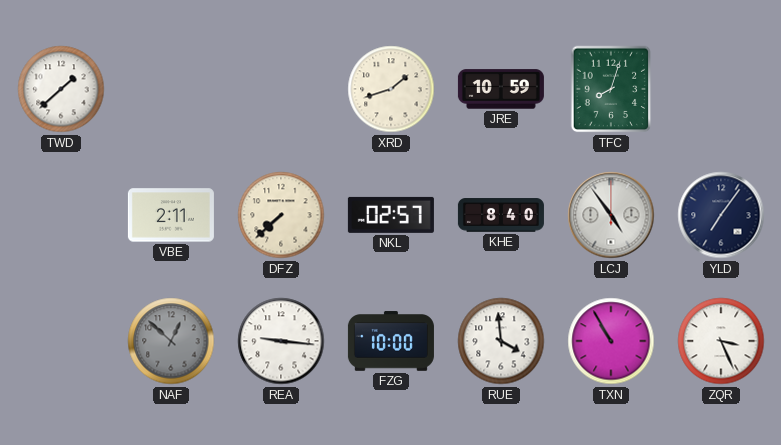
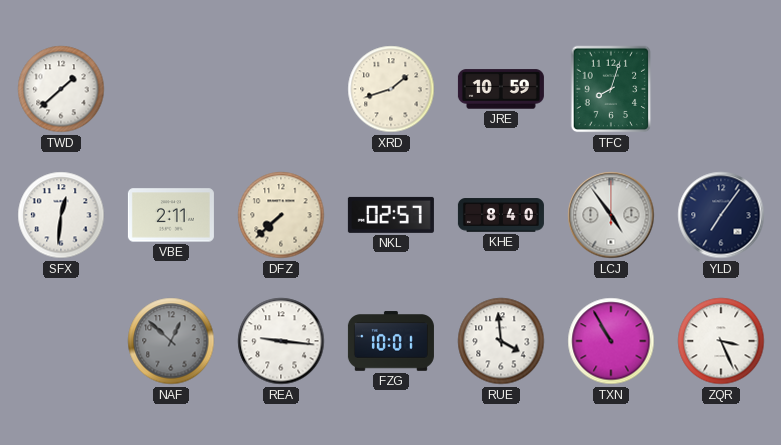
SFX: none -> 12:31
FZG: 10:00 -> 10:01
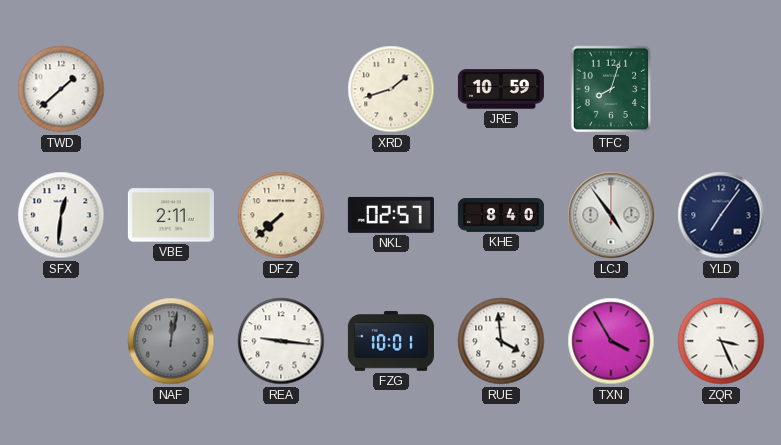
NAF: 12:52 -> 12:02
TXN: 10:55 -> 3:55
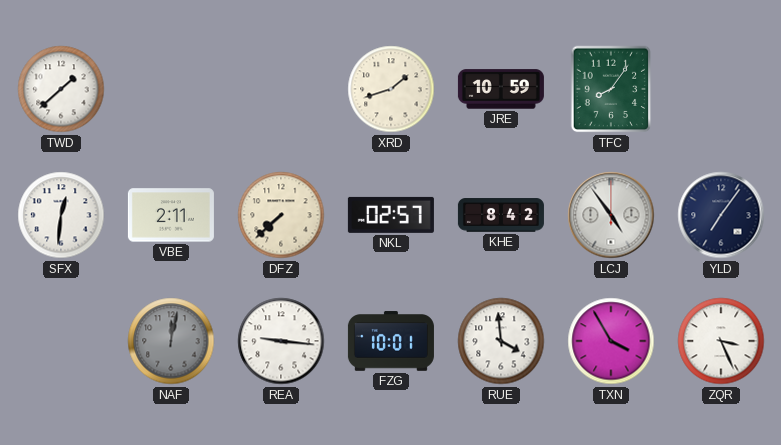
TFC: 8:03 -> 8:06
KHE: 8:40 -> 8:42
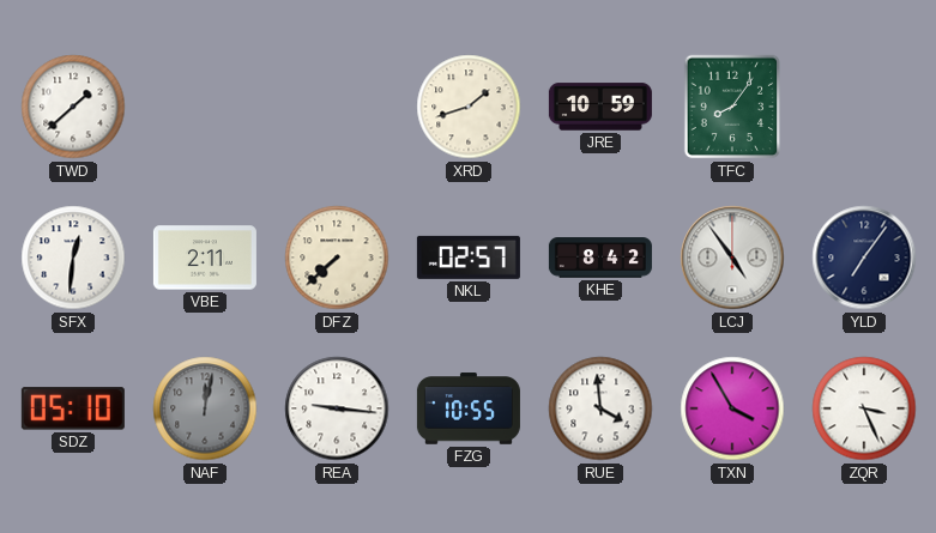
SDZ: none -> 05:10
FZG: 10:01 -> 10:55
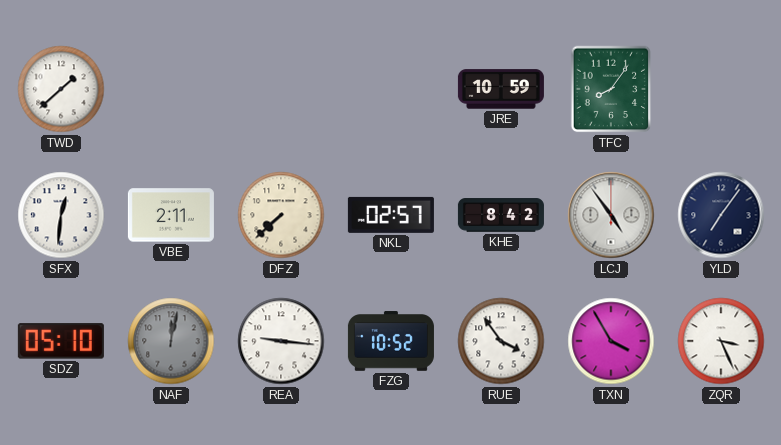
XRD: 1:42 -> none
FZG: 10:55 -> 10:52
RUE: 3:59 -> 3:54
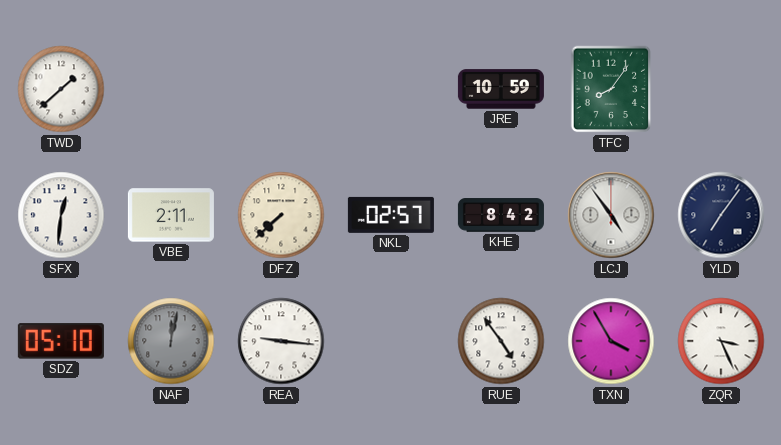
FZG: 10:52 -> none
RUE: 3:54 -> 4:54
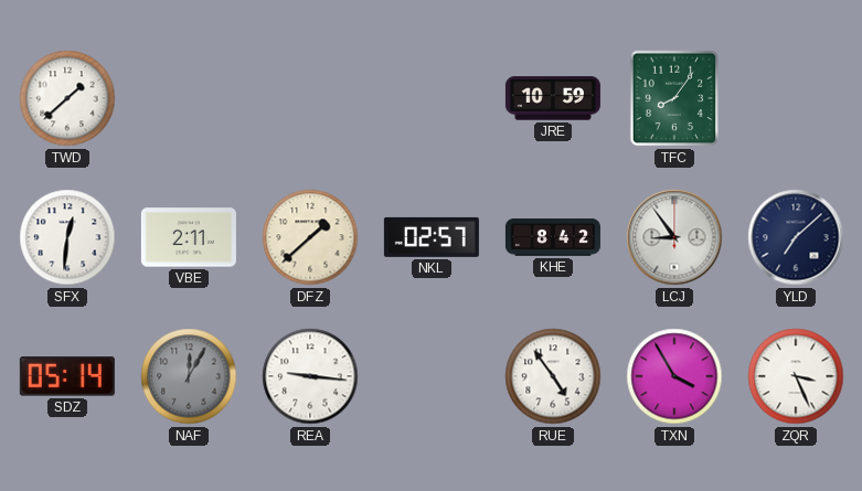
DFZ: 7:38 -> 1:38
LCJ: 4:54 -> 8:54
YLD: 7:06 -> 7:08
SDZ: 05:10 -> 05:14
NAF: 12:02 -> 12:05
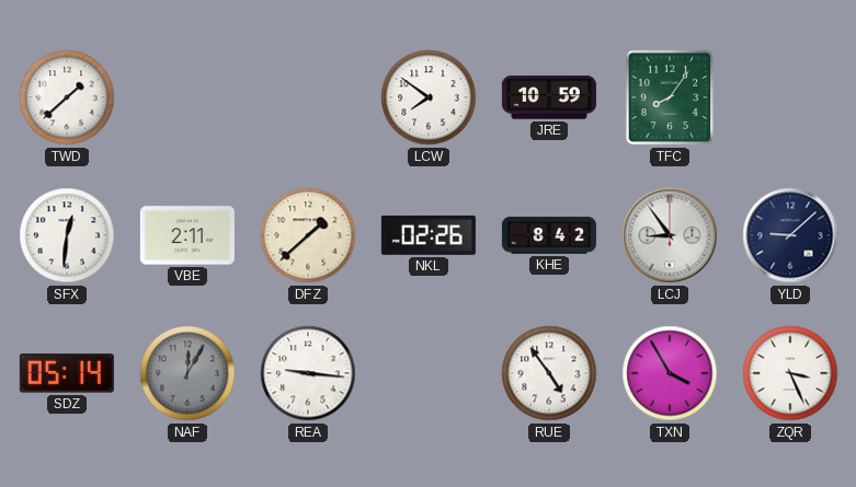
LCW: none -> 7:51
NKL: 02:57 -> 02:26
YLD: 7:08 -> 9:08
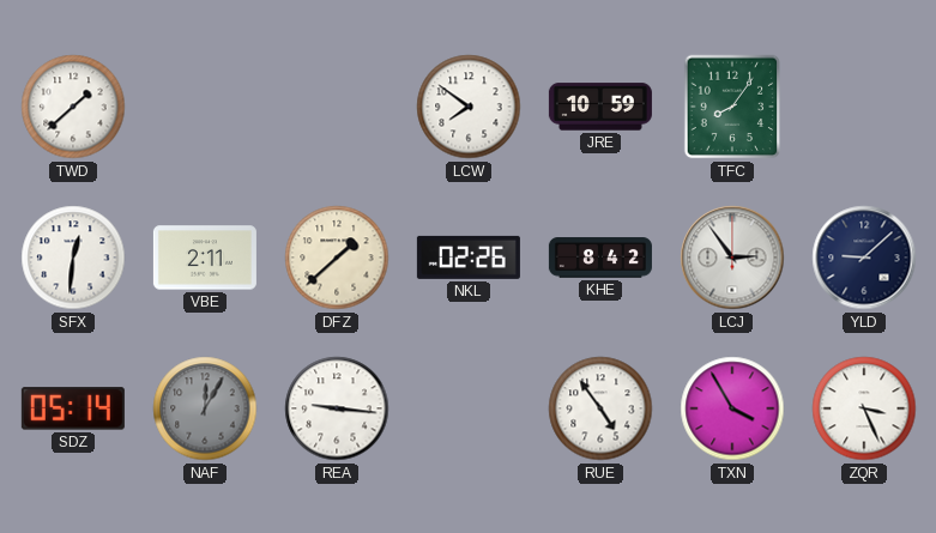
LCJ: 8:54 -> 2:54
